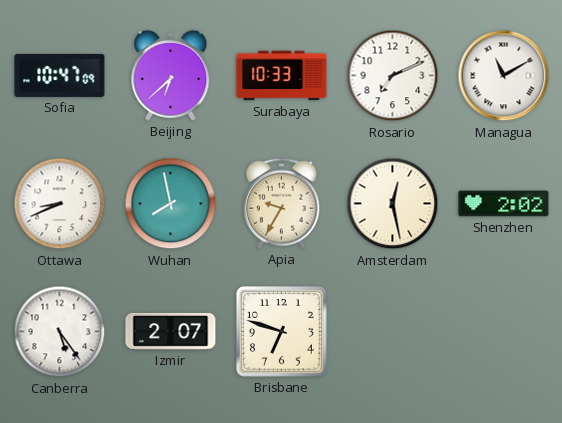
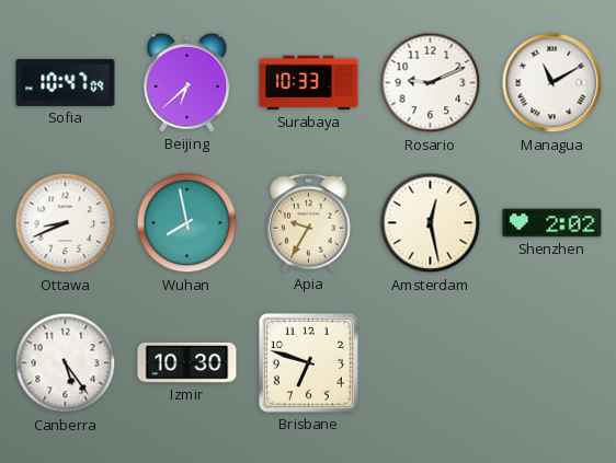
Rosario: 7:11 -> 9:11
Izmir: 2:07 -> 10:30
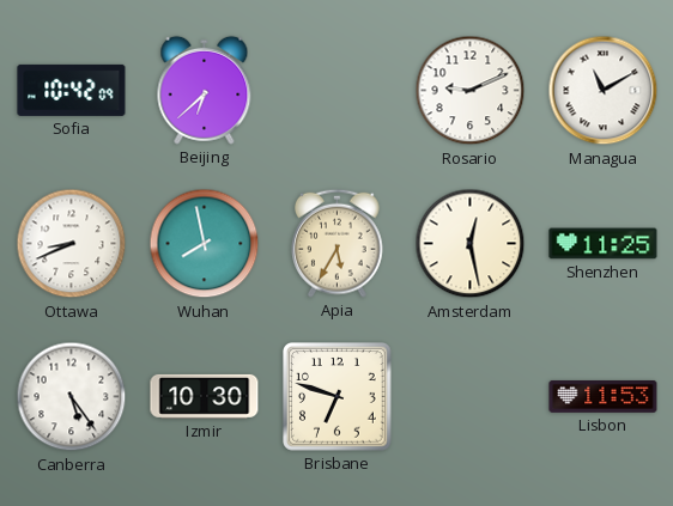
Sofia: 10:47 -> 10:42
Surabaya: 10:33 -> none
Apia: 9:35 -> 5:35
Shenzhen: 2:02 -> 11:25
Lisbon: none -> 11:53
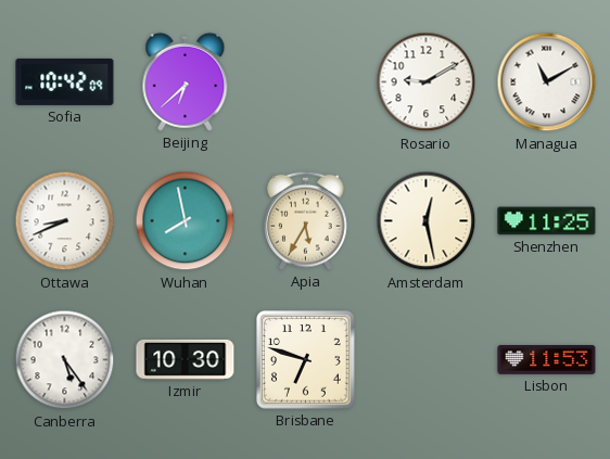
Rosario: 9:11 -> 9:10
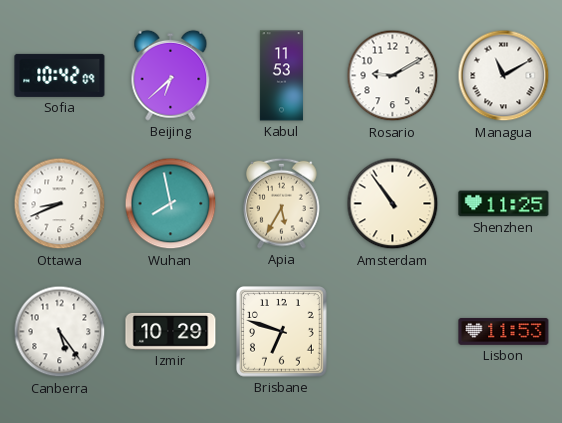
Kabul: none -> 11:53
Amsterdam: 12:28 -> 10:54
Izmir: 10:30 -> 10:29
